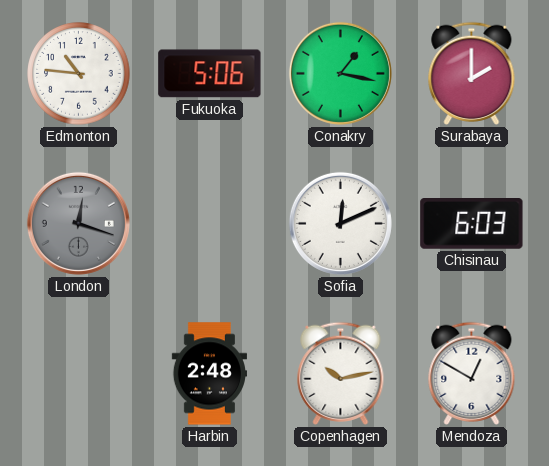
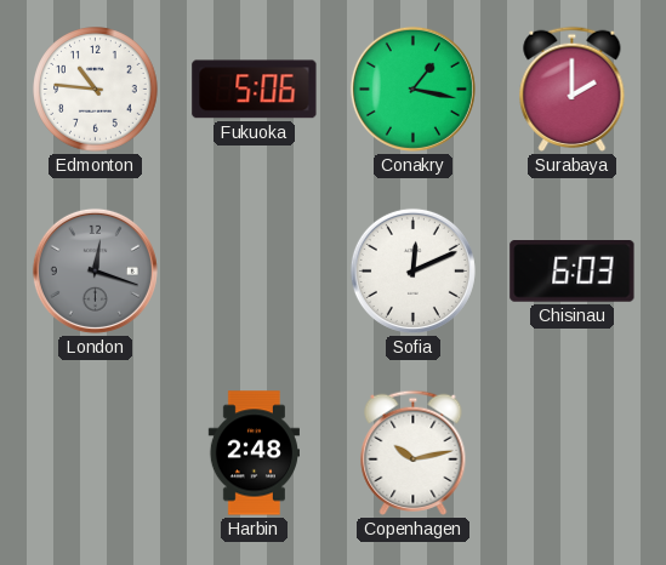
Mendoza: 12:50 -> none
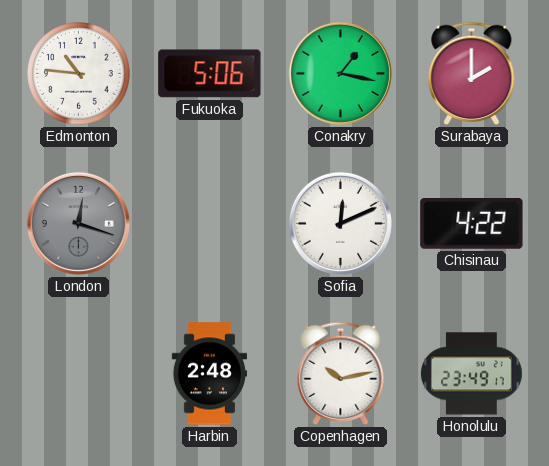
Chisinau: 6:03 -> 4:22
Honolulu: none -> 23:49
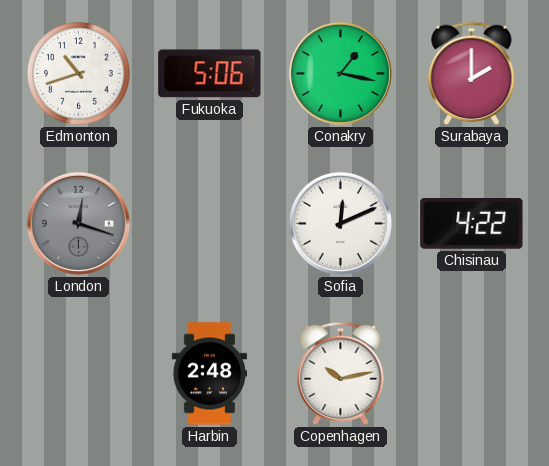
Edmonton: 10:46 -> 10:42
Honolulu: 23:49 -> none
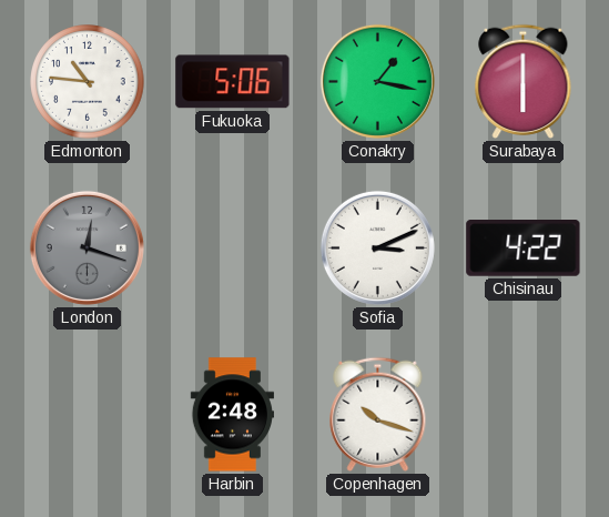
Edmonton: 10:42 -> 10:46
Surabaya: 2:00 -> 6:00
Sofia: 12:11 -> 3:11
Copenhagen: 10:13 -> 10:18
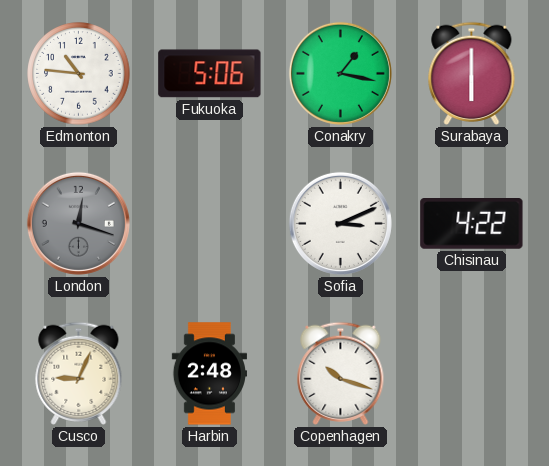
Cusco: none -> 9:04
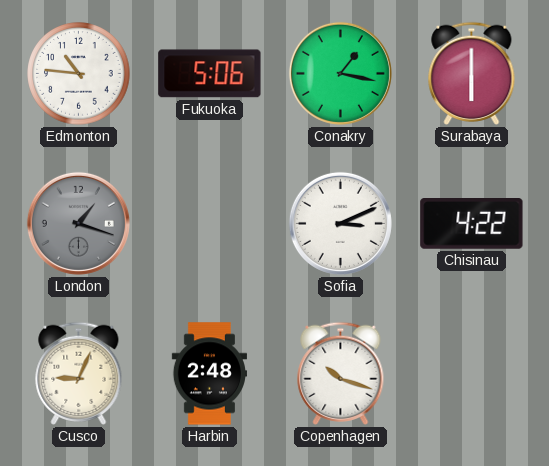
London: 12:18 -> 1:18
